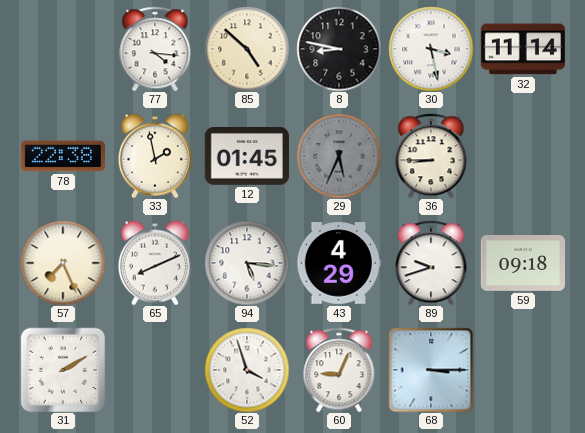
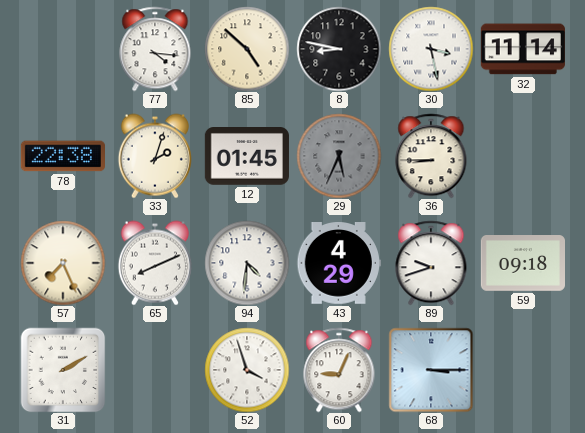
33: 1:58 -> 2:03
94: 5:16 -> 4:31
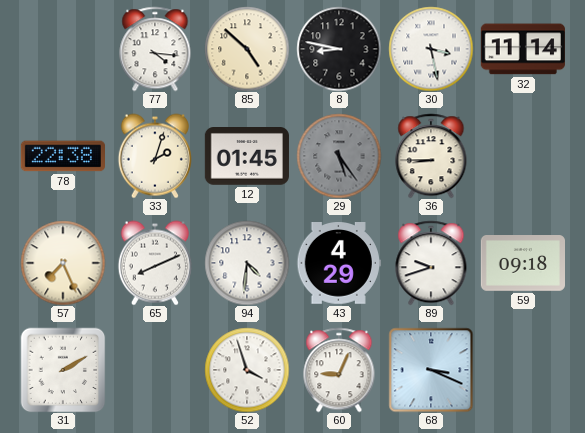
29: 5:34 -> 5:24
68: 3:15 -> 3:19
